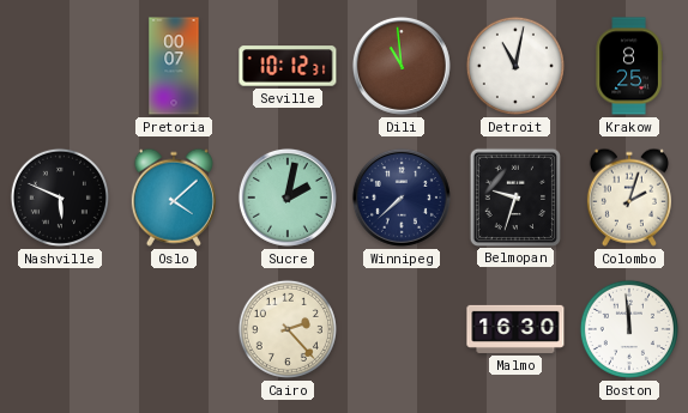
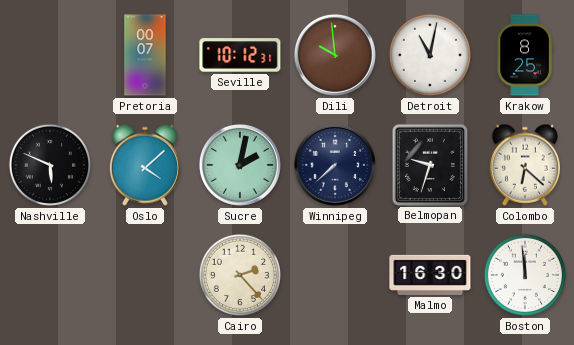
Dili: 10:59 -> 9:59
Colombo: 2:03 -> 6:22
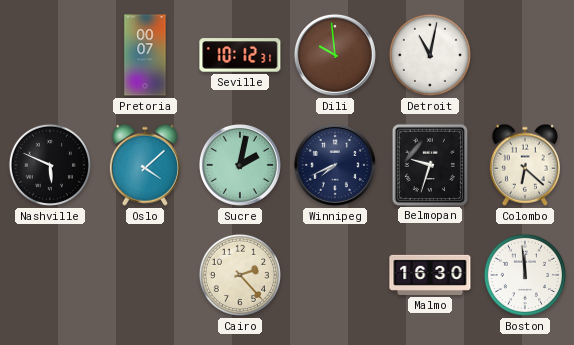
Krakow: 8:25 -> none
Winnipeg: 7:38 -> 7:41
